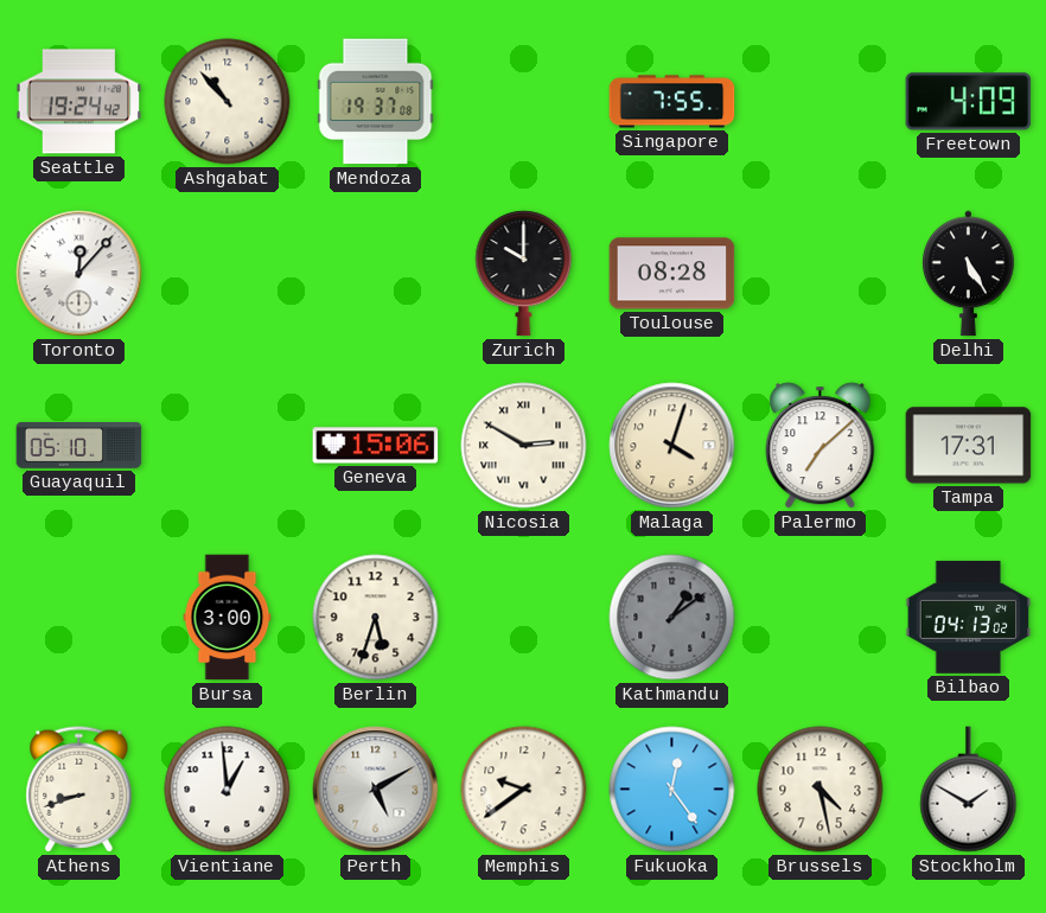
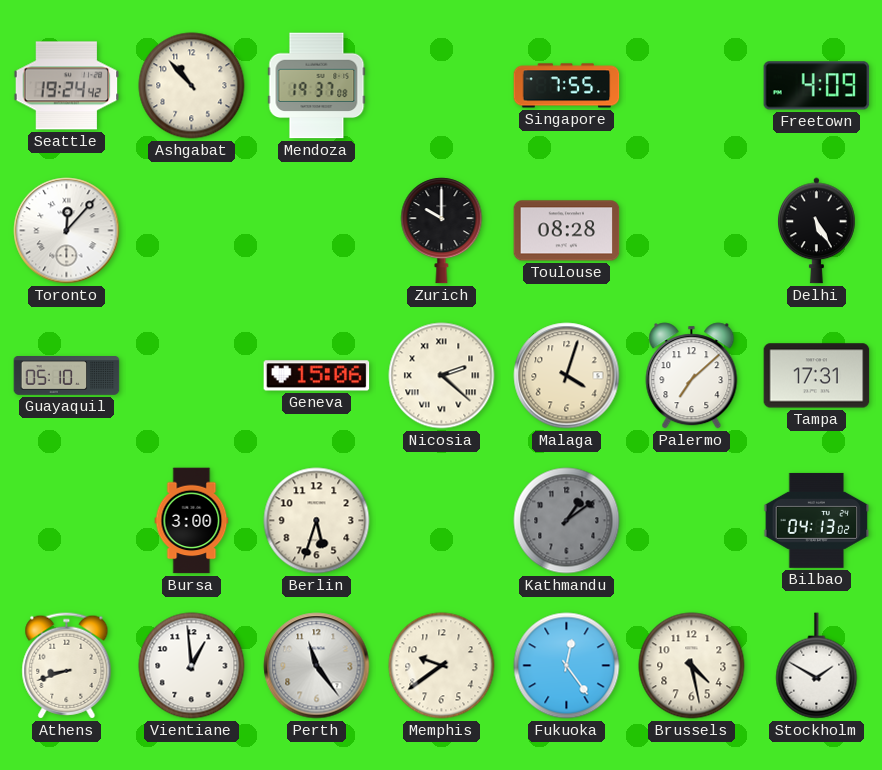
Nicosia: 2:50 -> 2:22
Perth: 5:10 -> 11:24
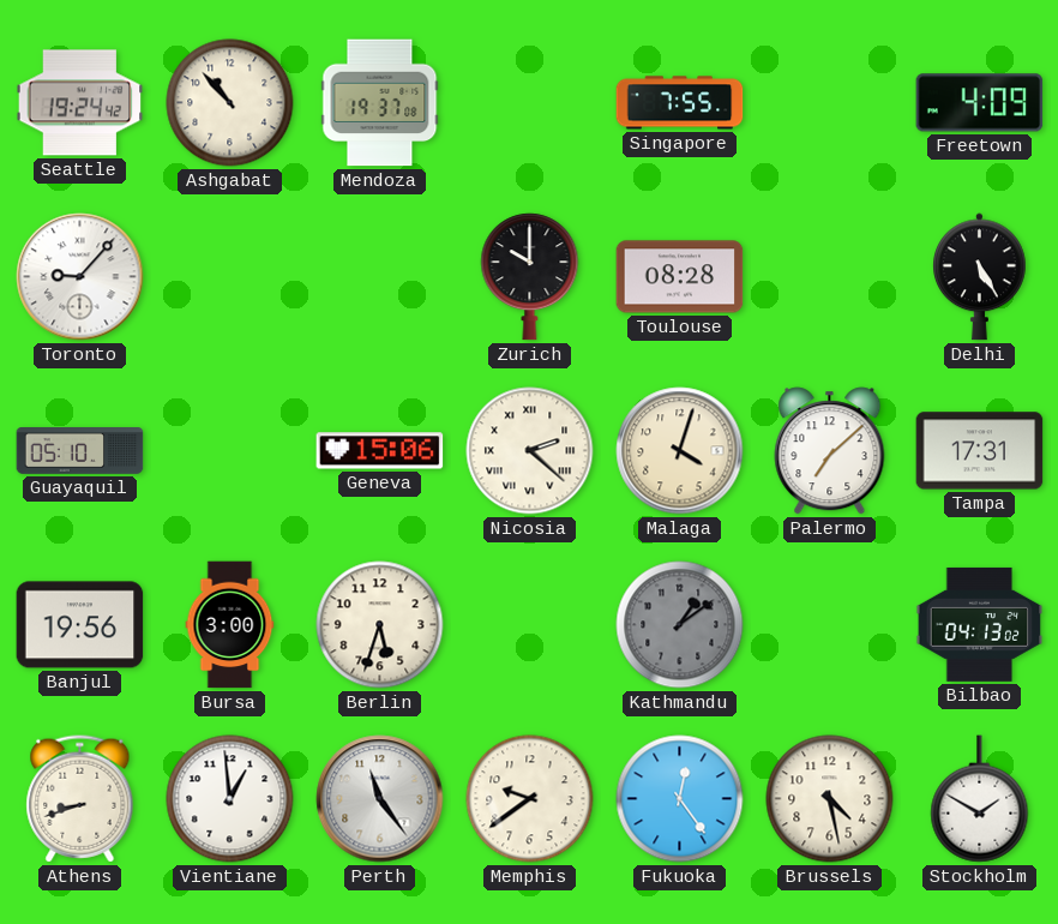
Toronto: 12:07 -> 9:07
Banjul: none -> 19:56
